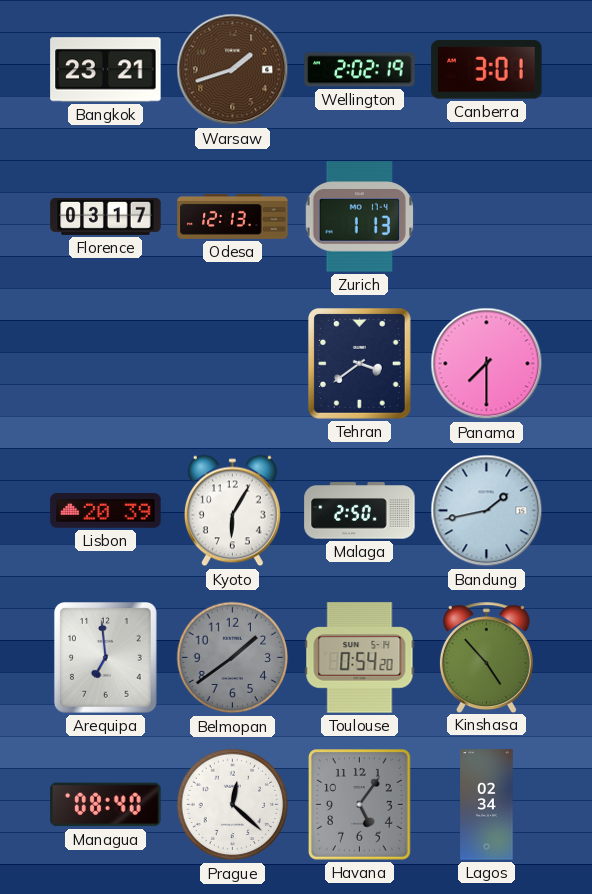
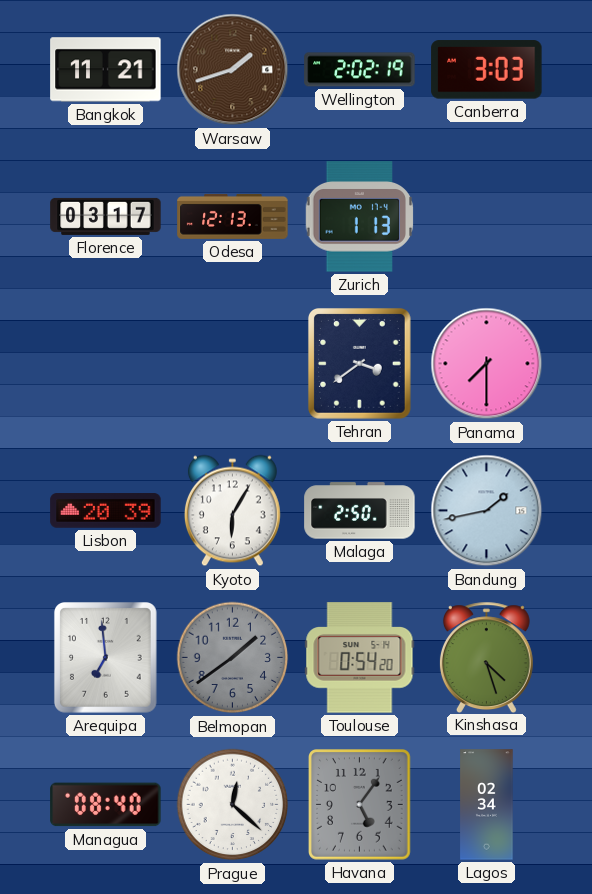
Bangkok: 23:21 -> 11:21
Canberra: 3:01 -> 3:03
Kinshasa: 4:53 -> 4:27
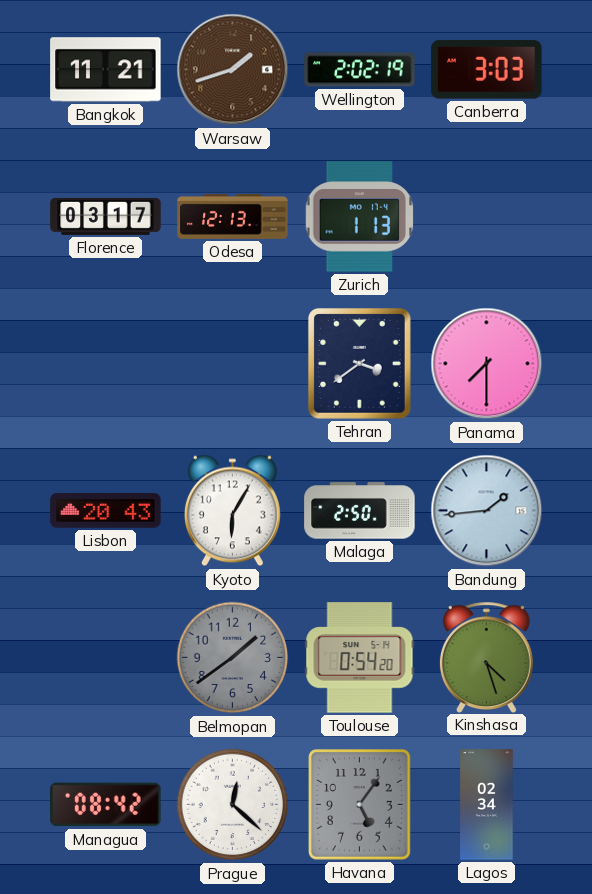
Lisbon: 20:39 -> 20:43
Bandung: 1:43 -> 1:44
Arequipa: 6:59 -> none
Managua: 08:40 -> 08:42
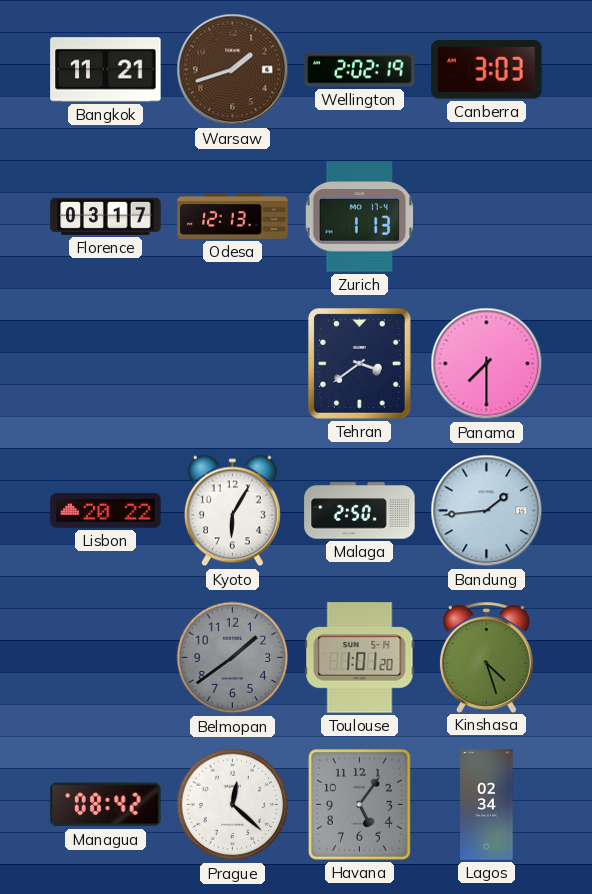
Lisbon: 20:43 -> 20:22
Toulouse: 0:54 -> 1:01
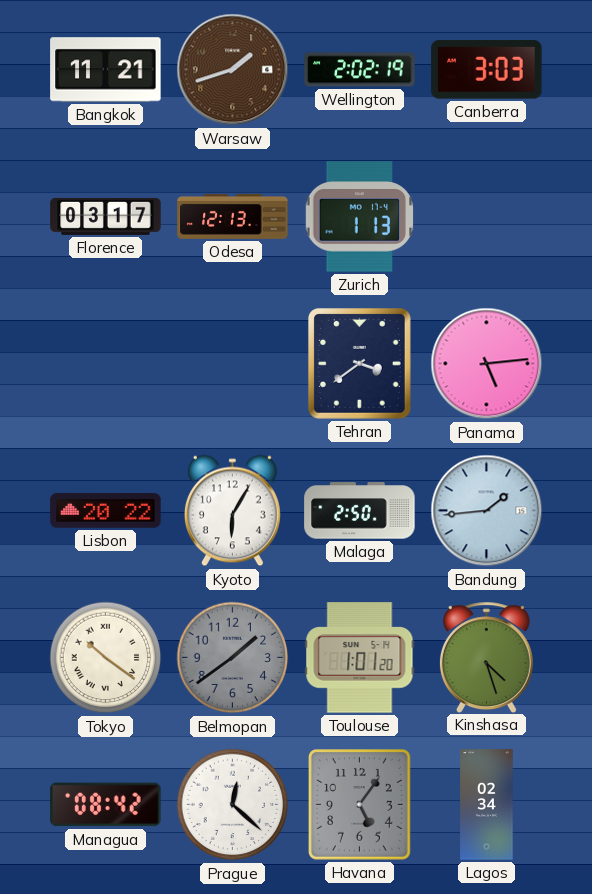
Panama: 7:30 -> 5:14
Tokyo: none -> 10:21
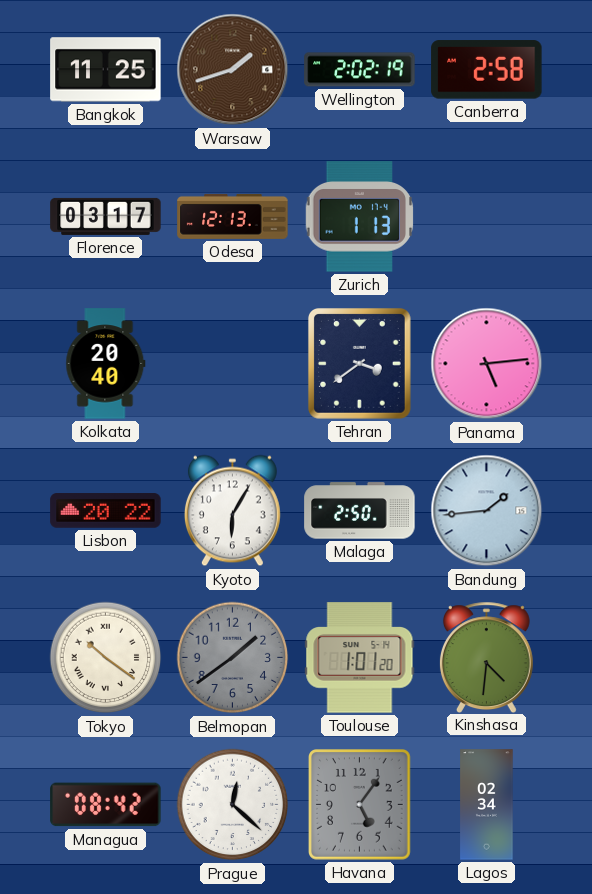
Bangkok: 11:21 -> 11:25
Canberra: 3:03 -> 2:58
Kolkata: none -> 20:40
Kinshasa: 4:27 -> 4:31
